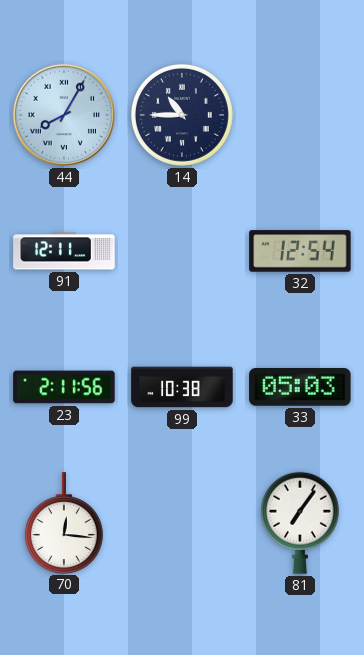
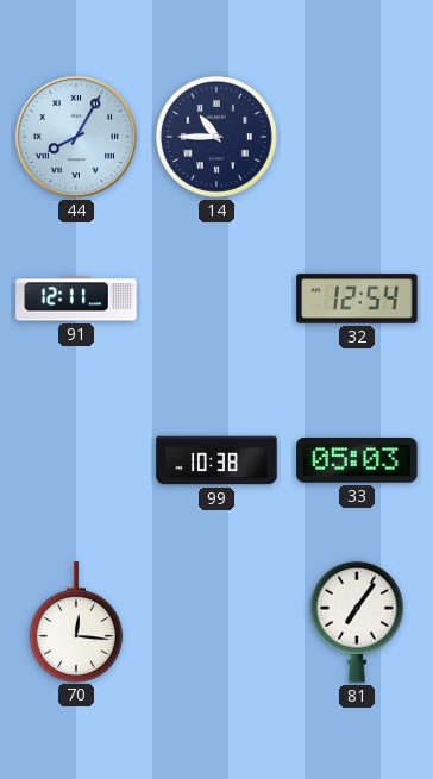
23: 2:11 -> none
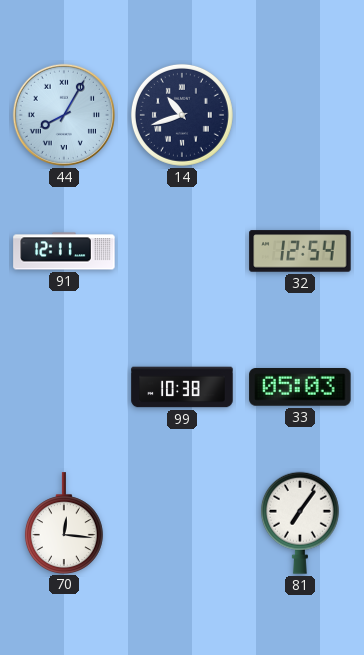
14: 10:45 -> 10:42
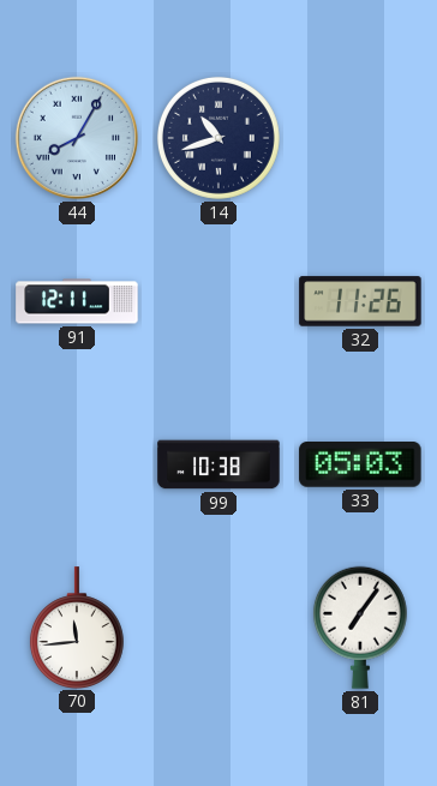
32: 12:54 -> 11:26
70: 12:16 -> 11:44
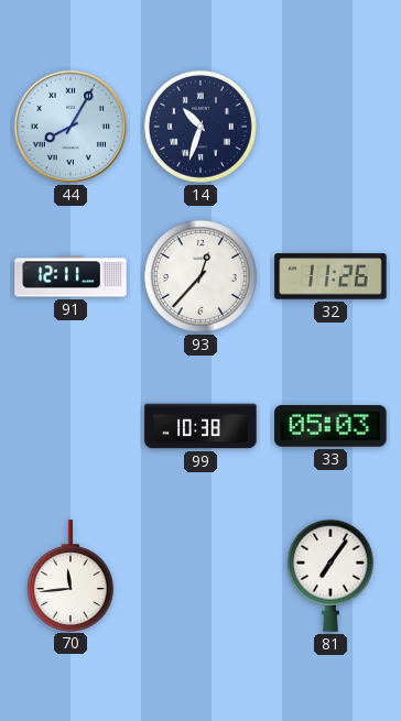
14: 10:42 -> 10:33
93: none -> 12:37
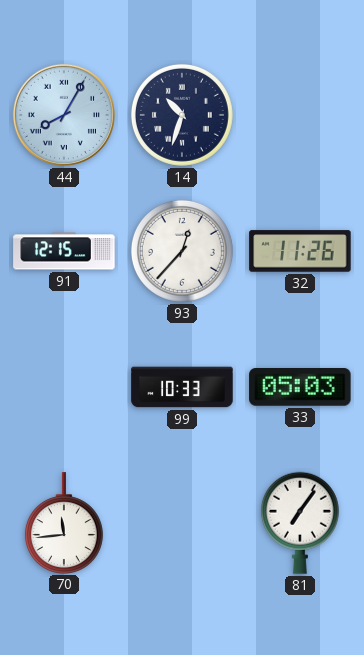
91: 12:11 -> 12:15
99: 10:38 -> 10:33
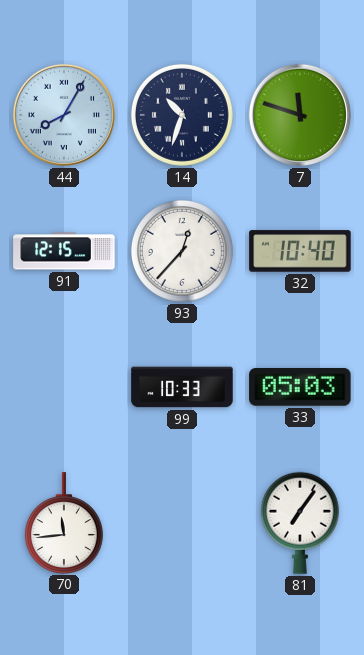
7: none -> 11:48
32: 11:26 -> 10:40
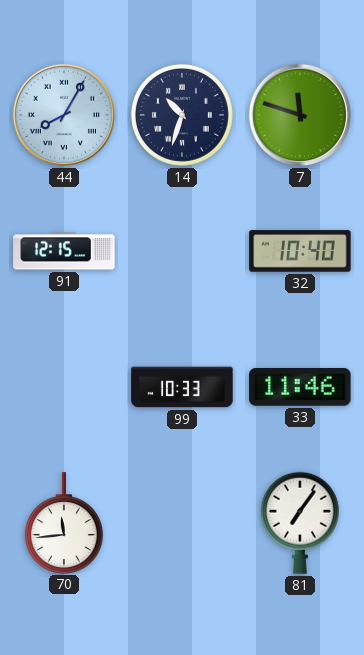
93: 12:37 -> none
33: 05:03 -> 11:46
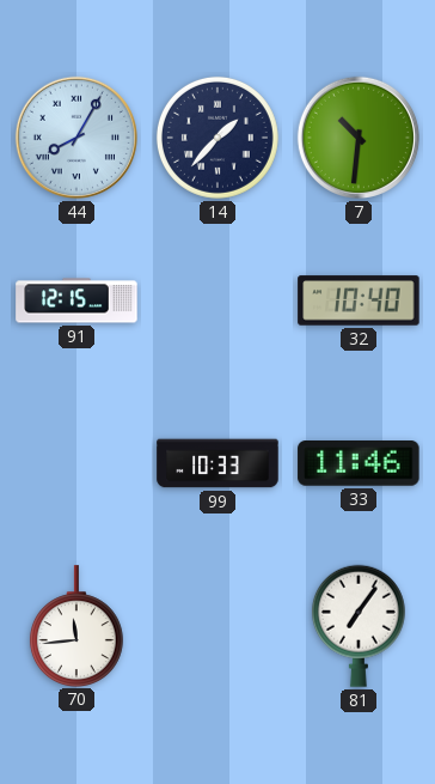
14: 10:33 -> 1:37
7: 11:48 -> 10:31
